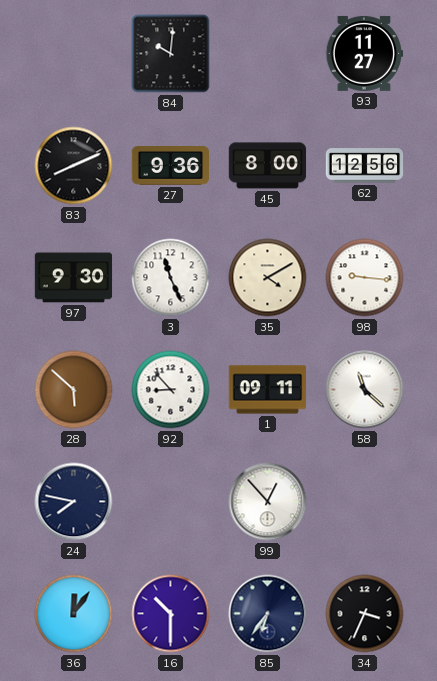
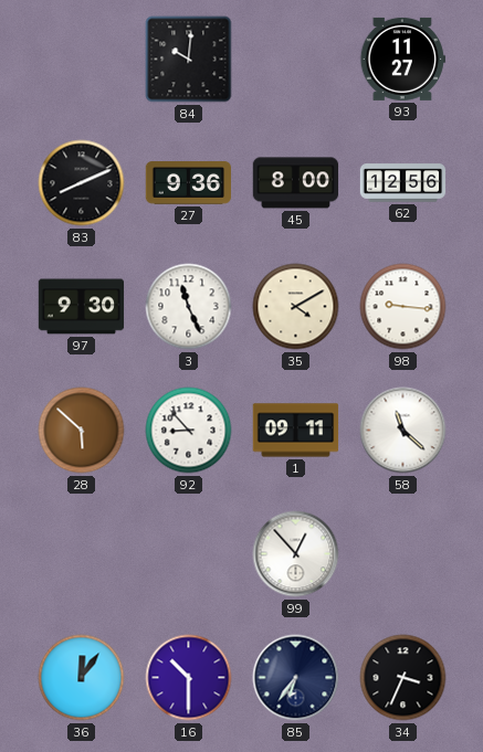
24: 7:47 -> none
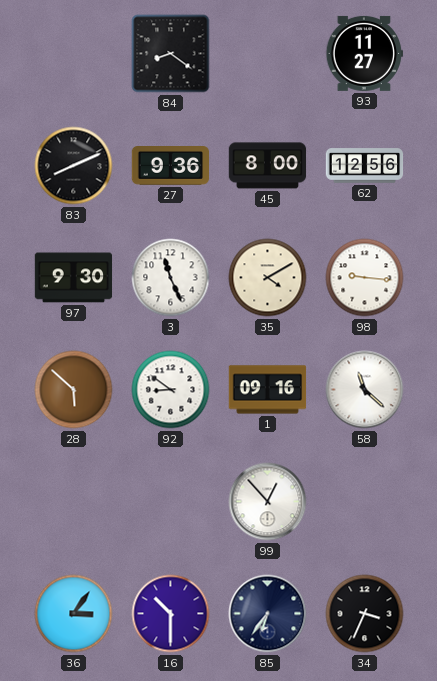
84: 10:01 -> 8:21
92: 8:53 -> 8:51
1: 09:11 -> 09:16
36: 12:06 -> 3:06
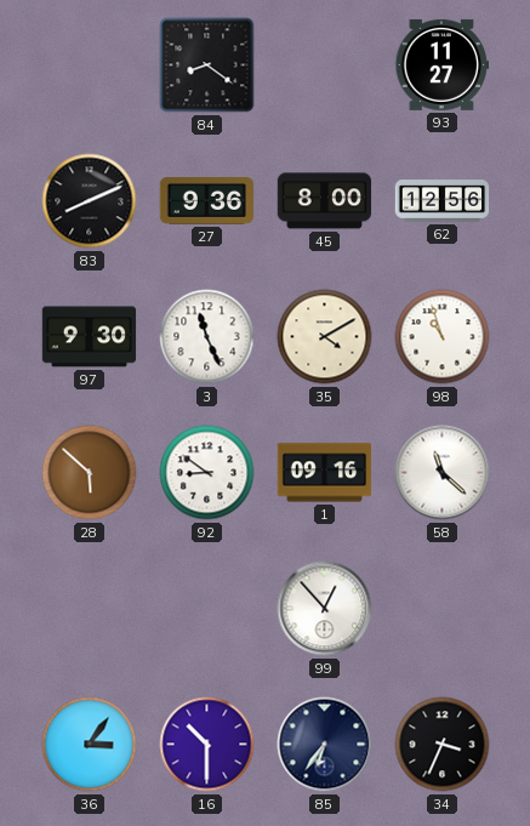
98: 9:16 -> 10:57
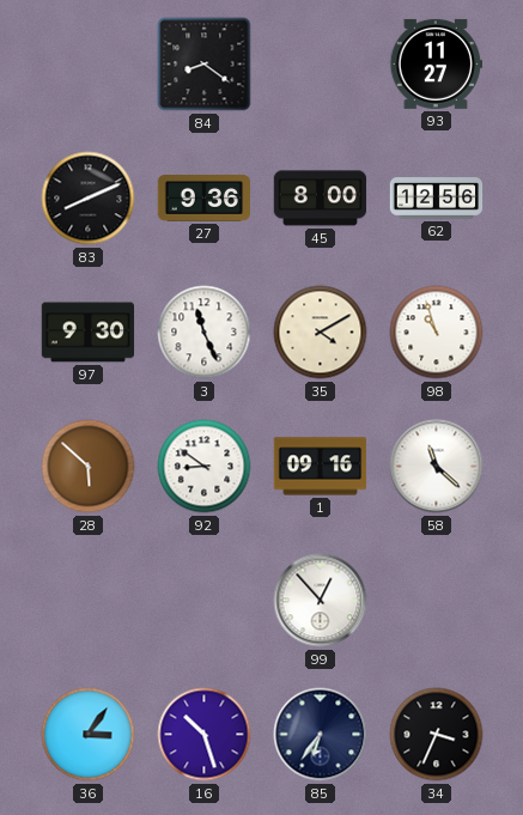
16: 10:30 -> 10:27
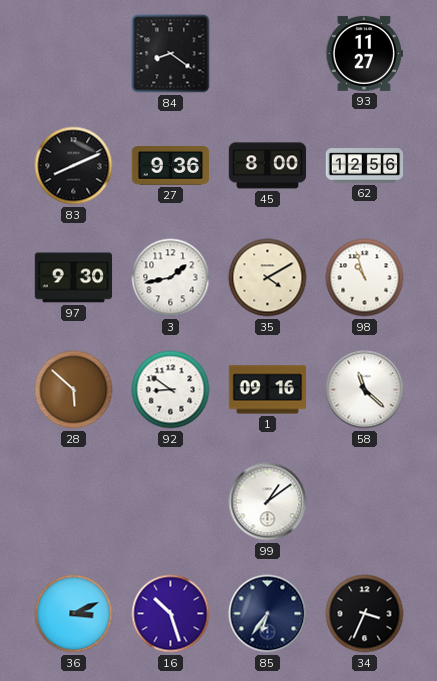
3: 11:26 -> 1:43
99: 12:53 -> 1:09
36: 3:06 -> 3:11
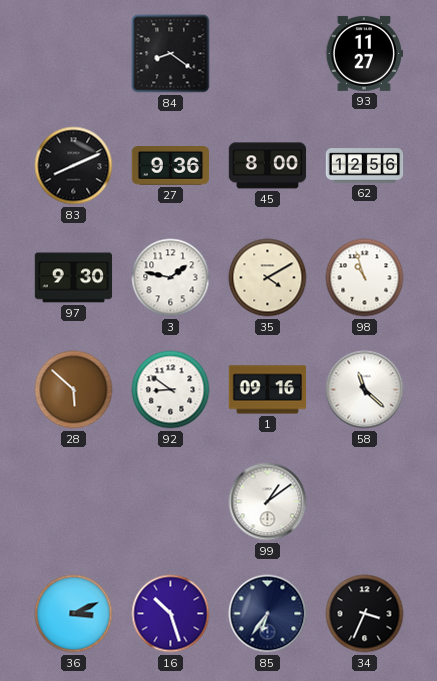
3: 1:43 -> 1:47
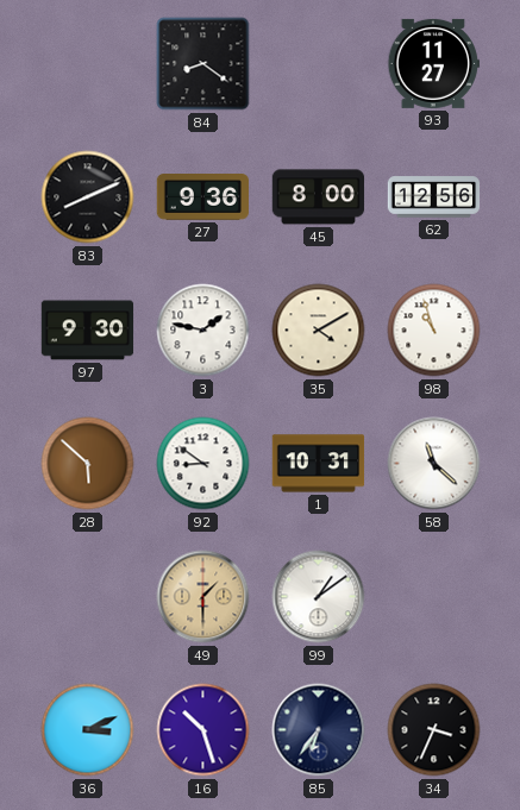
1: 09:16 -> 10:31
49: none -> 1:30
